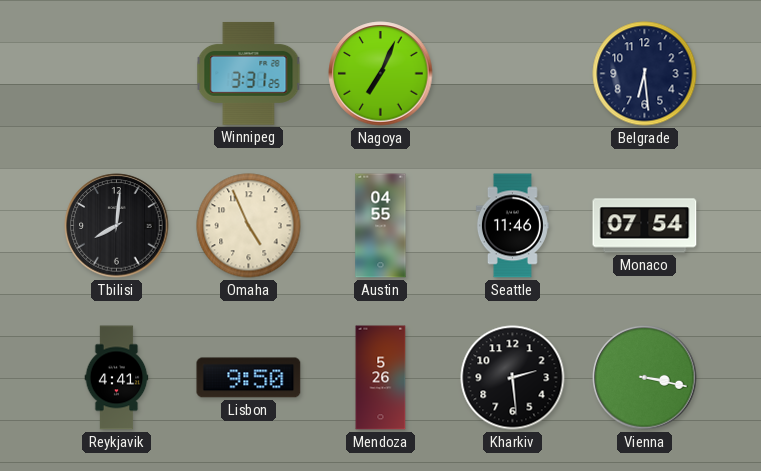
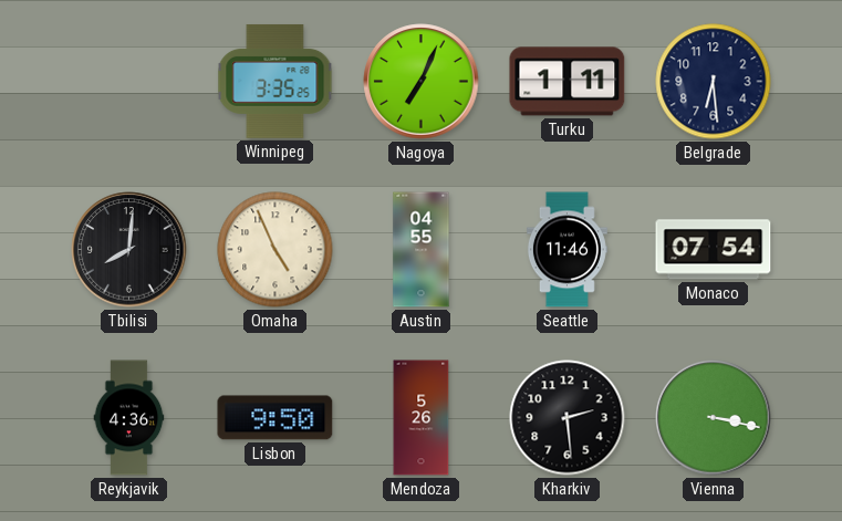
Winnipeg: 3:31 -> 3:35
Turku: none -> 1:11
Reykjavik: 4:41 -> 4:36
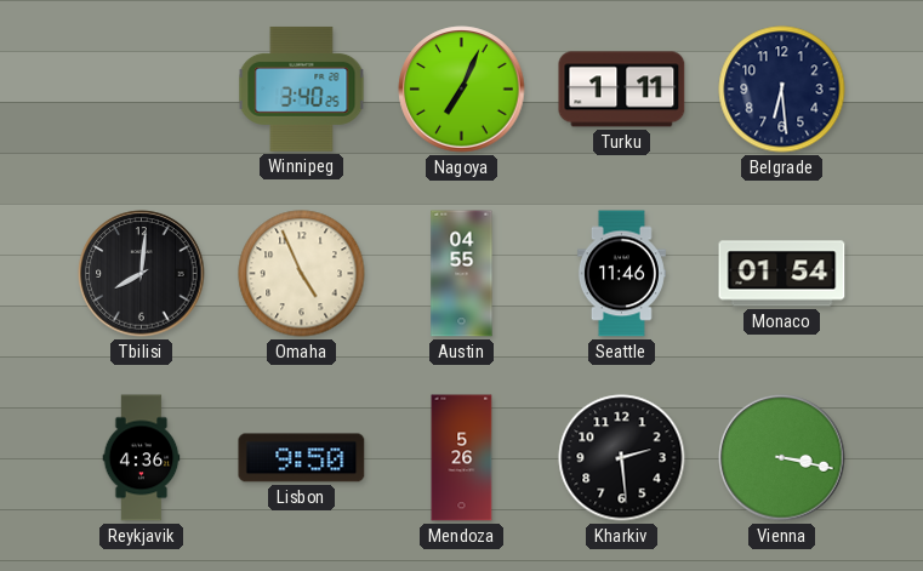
Winnipeg: 3:35 -> 3:40
Monaco: 07:54 -> 01:54
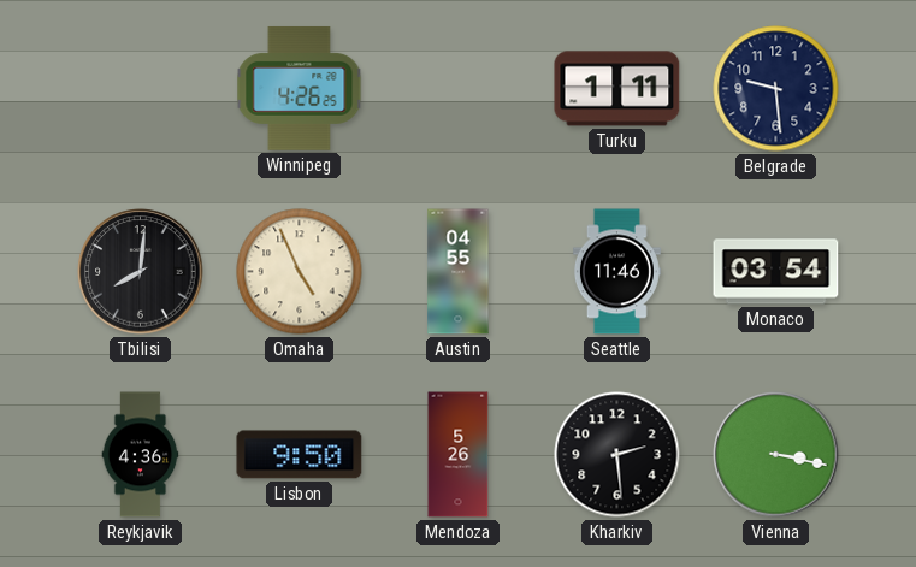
Winnipeg: 3:40 -> 4:26
Nagoya: 7:04 -> none
Belgrade: 6:29 -> 9:29
Monaco: 01:54 -> 03:54
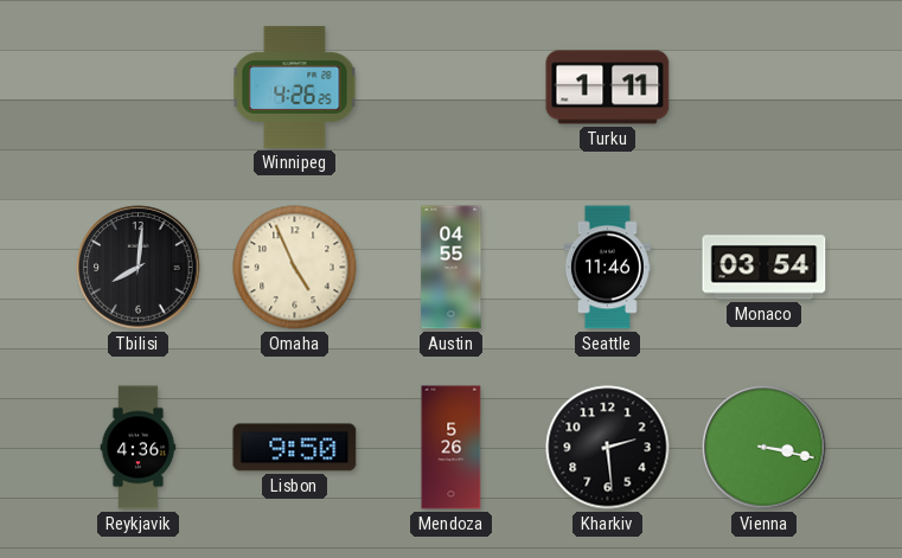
Belgrade: 9:29 -> none
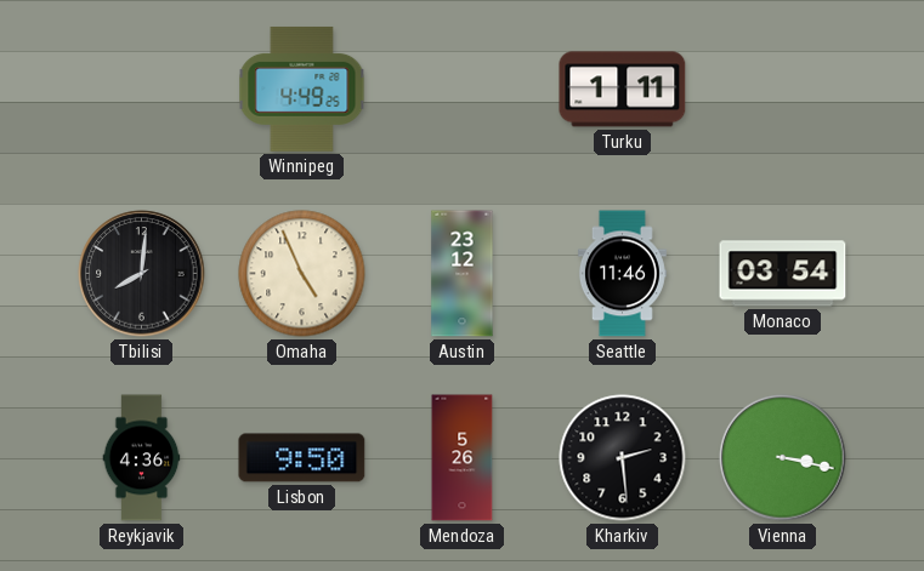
Winnipeg: 4:26 -> 4:49
Austin: 04:55 -> 23:12
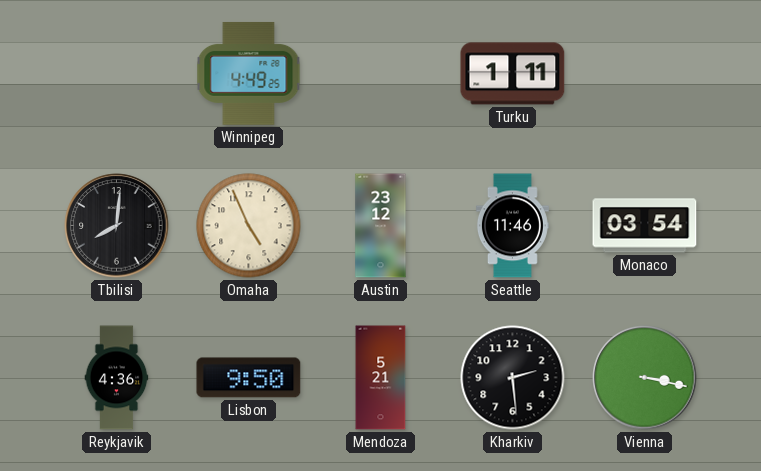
Mendoza: 5:26 -> 5:21
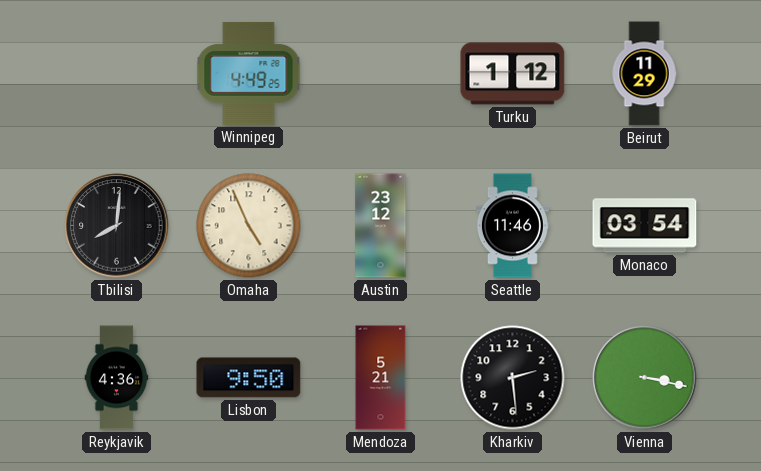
Turku: 1:11 -> 1:12
Beirut: none -> 11:29
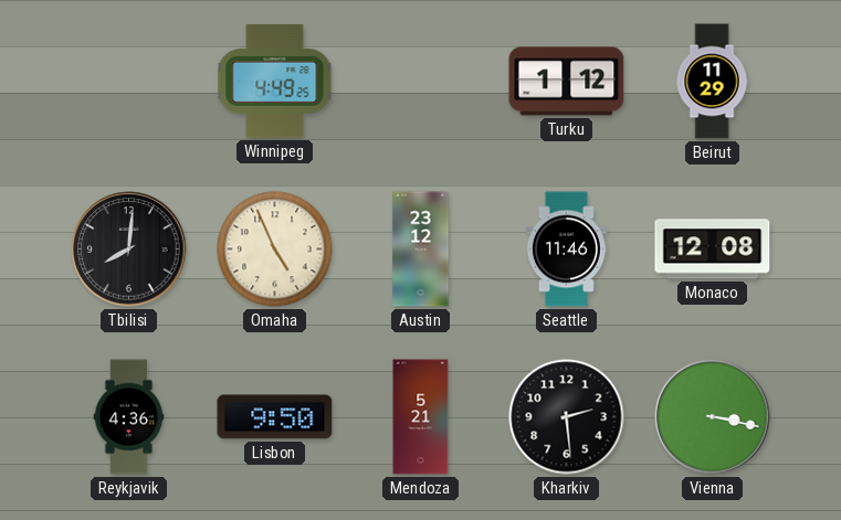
Monaco: 03:54 -> 12:08
